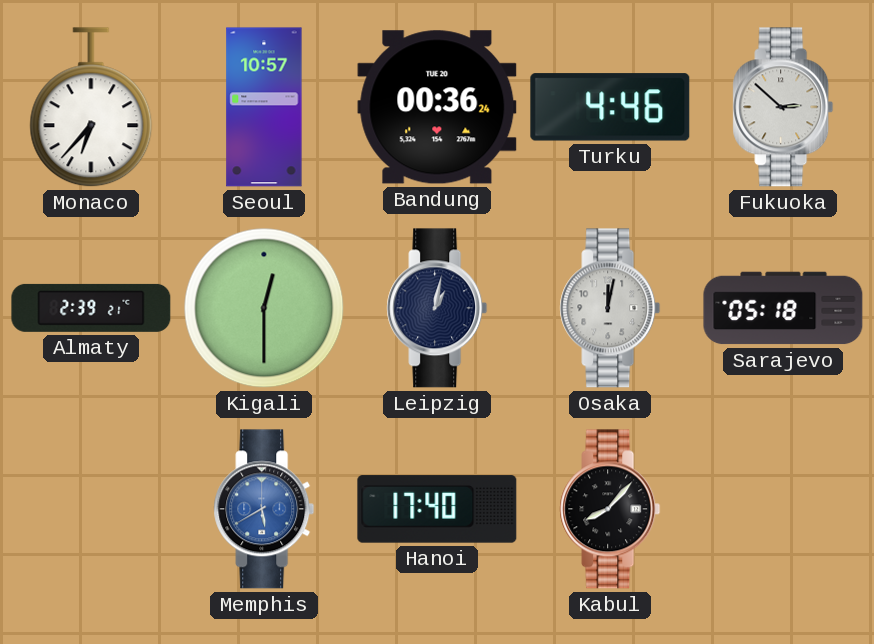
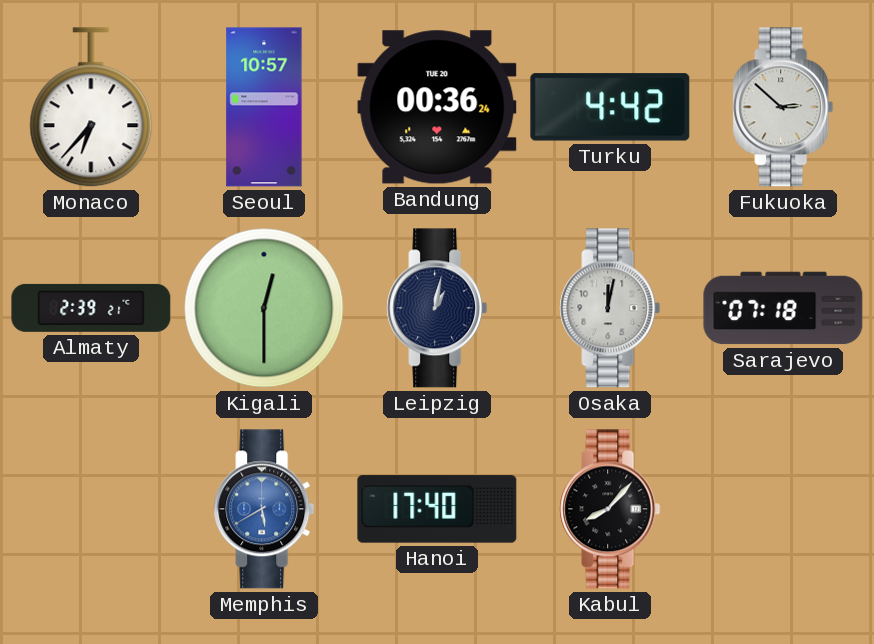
Turku: 4:46 -> 4:42
Sarajevo: 05:18 -> 07:18
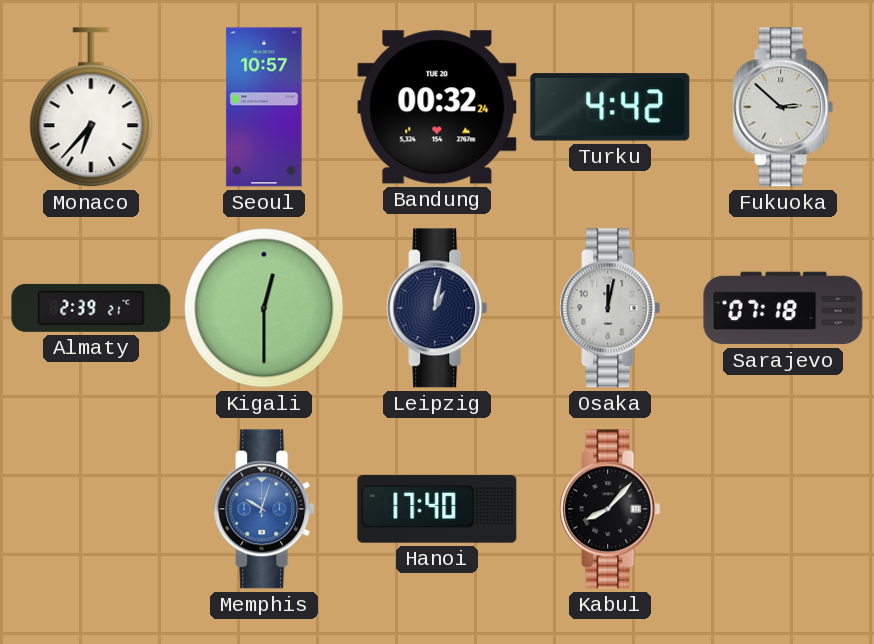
Bandung: 00:36 -> 00:32
Memphis: 5:40 -> 10:03
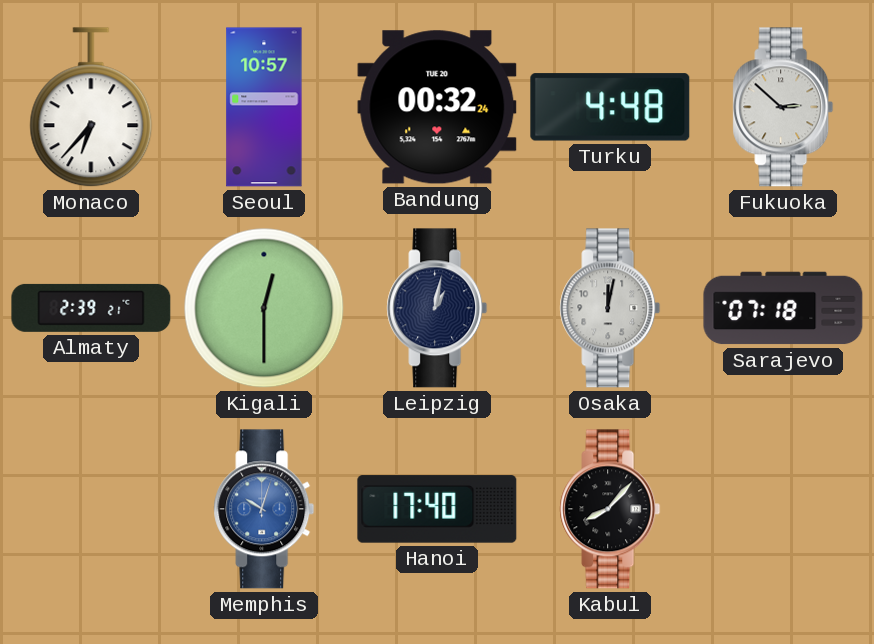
Turku: 4:42 -> 4:48
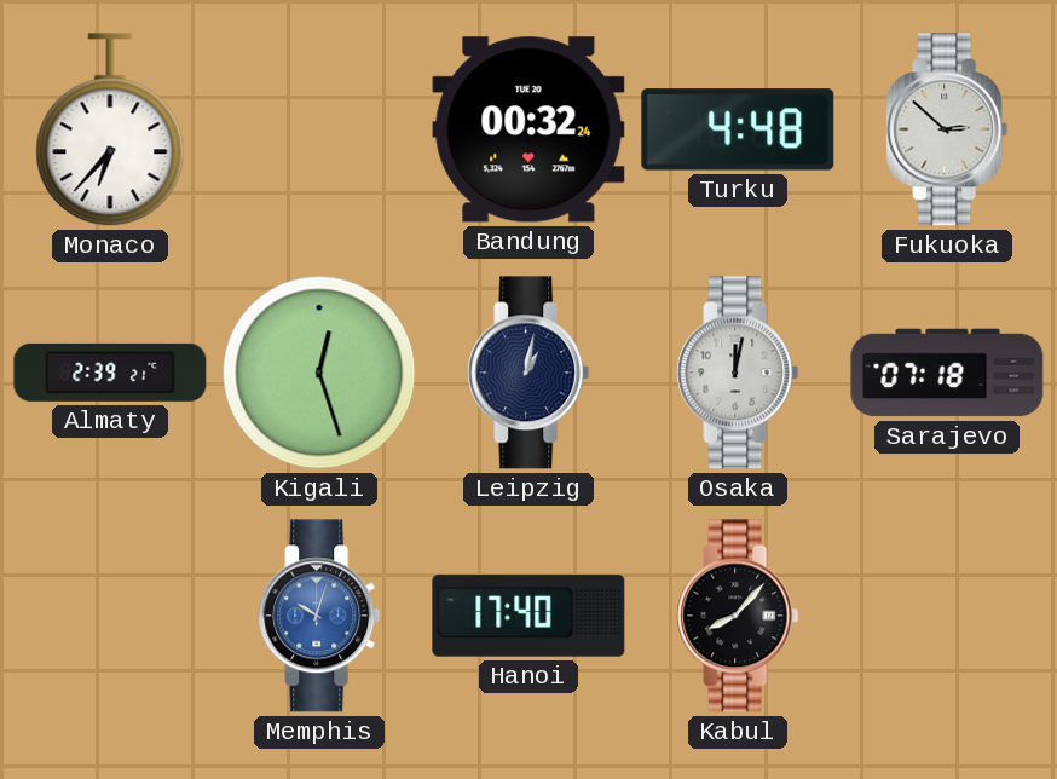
Seoul: 10:57 -> none
Kigali: 12:30 -> 12:27
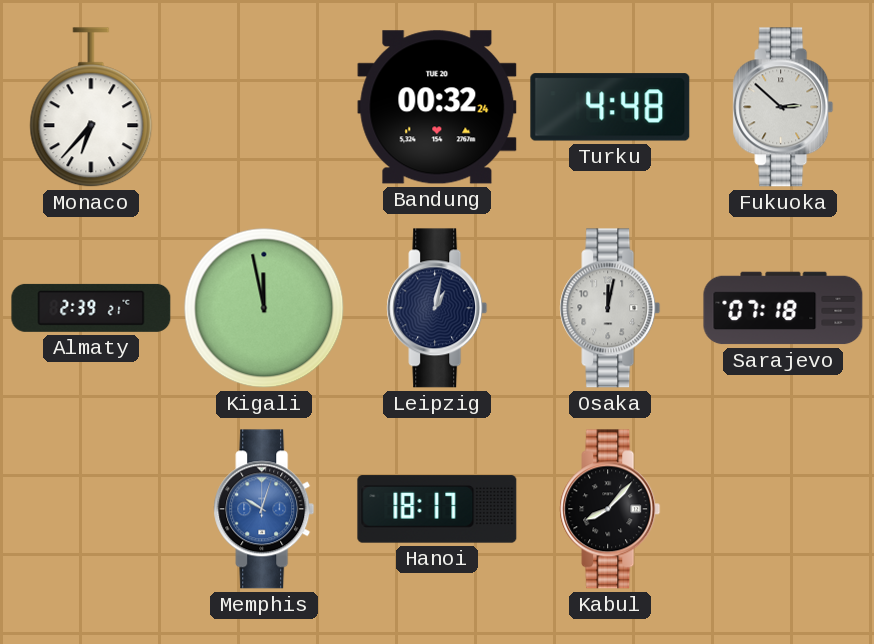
Kigali: 12:27 -> 11:58
Hanoi: 17:40 -> 18:17
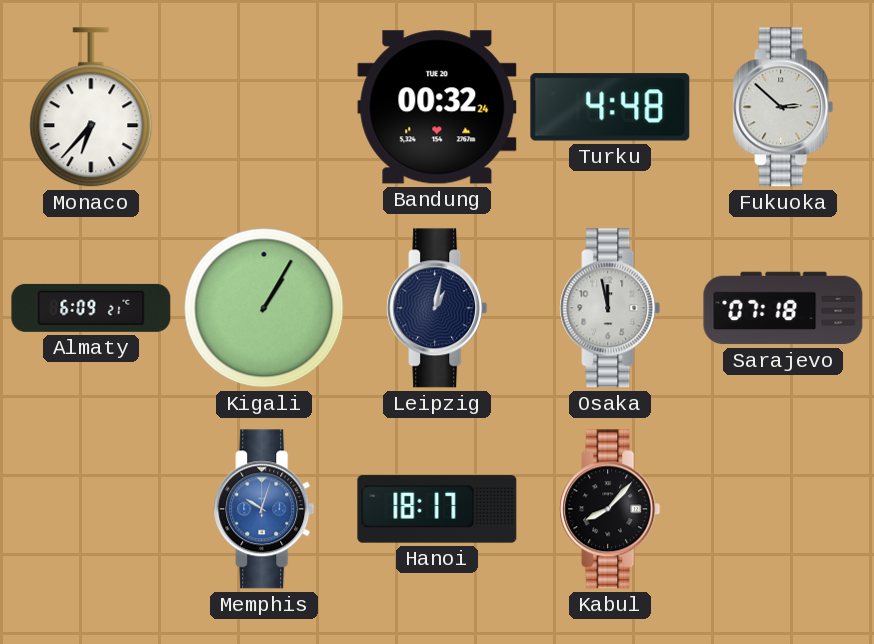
Almaty: 2:39 -> 6:09
Kigali: 11:58 -> 1:05
Osaka: 12:02 -> 11:58
